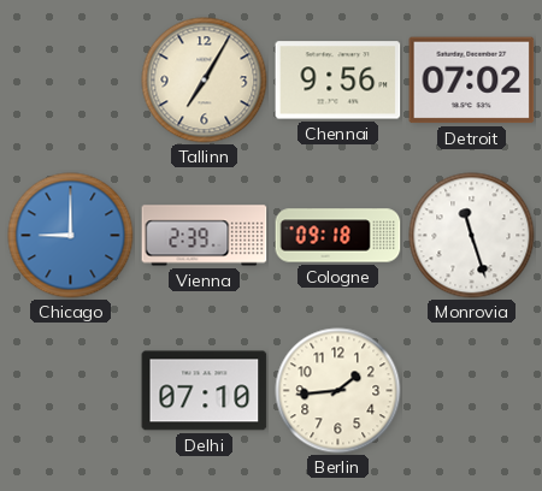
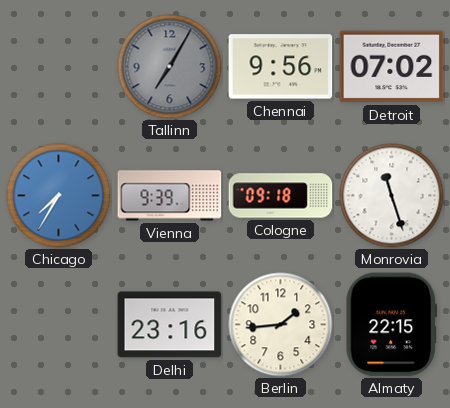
Tallinn dial: cream -> grey
Chicago: 9:00 -> 7:35
Vienna: 2:39 -> 9:39
Delhi: 07:10 -> 23:16
Almaty: none -> 22:15
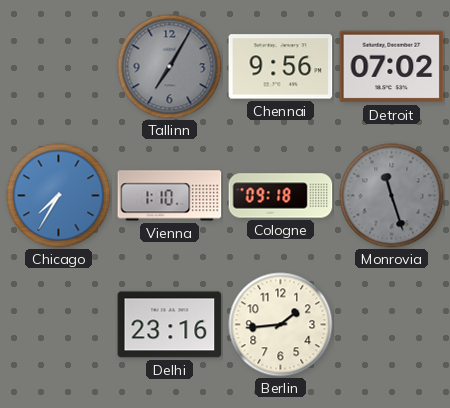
Vienna: 9:39 -> 1:10
Monrovia dial: white -> grey
Almaty: 22:15 -> none
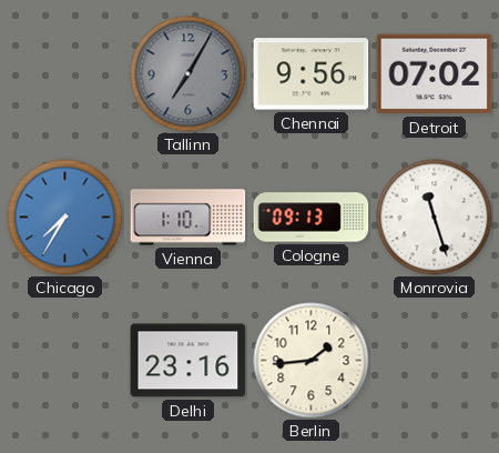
Cologne: 09:18 -> 09:13
Monrovia dial: grey -> white
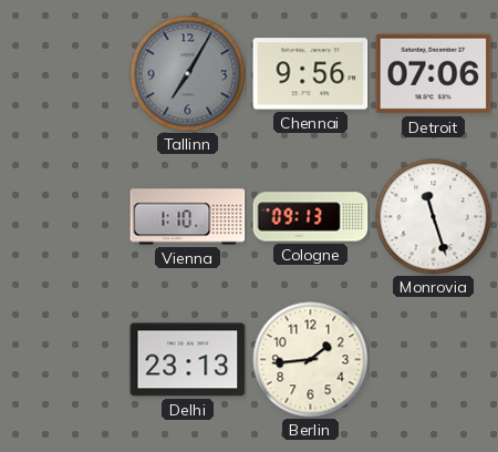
Detroit: 07:02 -> 07:06
Chicago: 7:35 -> none
Delhi: 23:16 -> 23:13
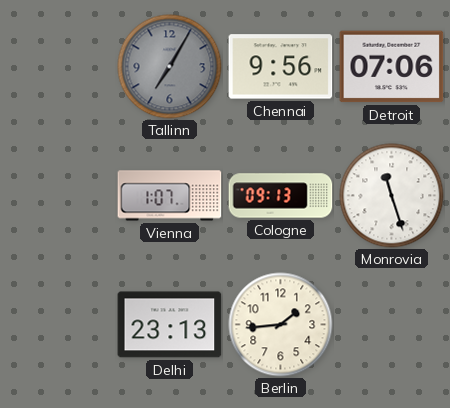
Vienna: 1:10 -> 1:07
